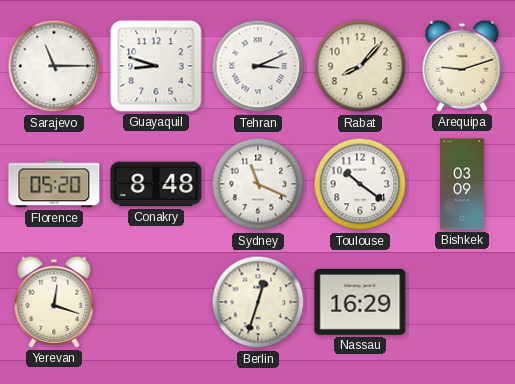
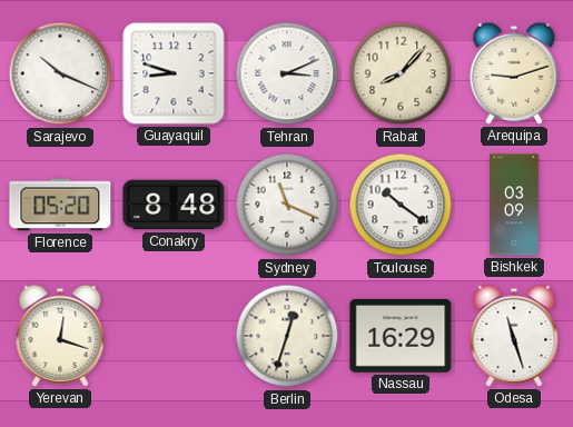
Sarajevo: 11:15 -> 10:19
Odesa: none -> 11:27
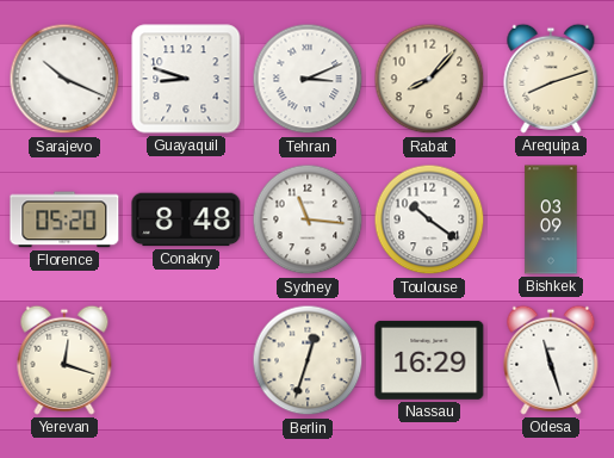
Arequipa: 9:12 -> 8:12
Sydney: 11:19 -> 11:16
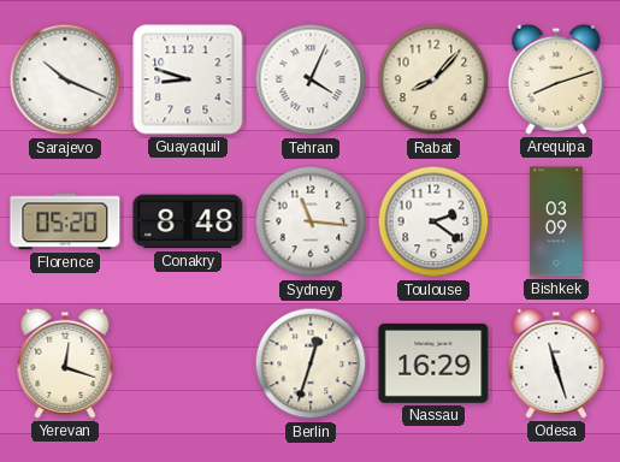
Tehran: 3:11 -> 4:04
Toulouse: 10:21 -> 2:21
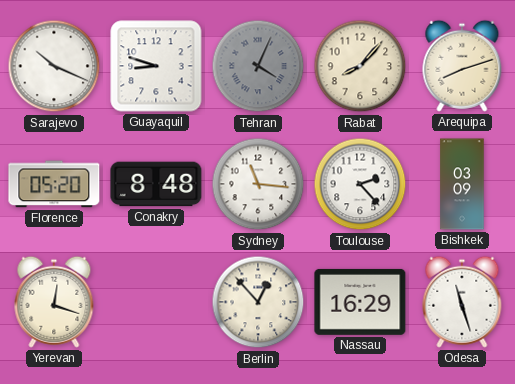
Tehran dial: white -> grey
Toulouse: 2:21 -> 2:23
Berlin: 12:33 -> 12:53
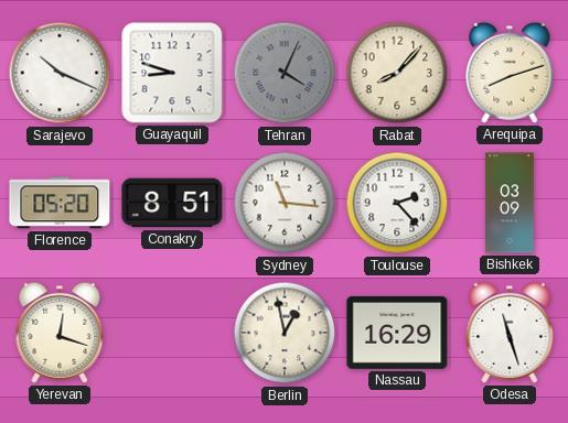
Conakry: 8:48 -> 8:51
Berlin: 12:53 -> 12:58
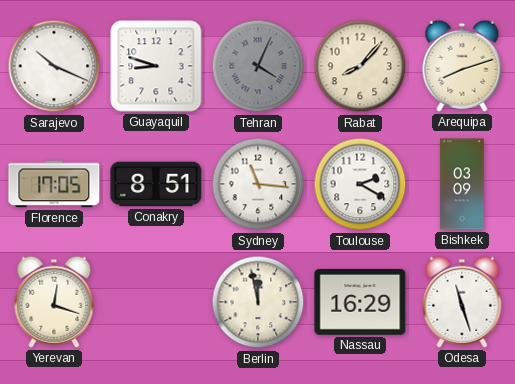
Florence: 05:20 -> 17:05
Toulouse: 2:23 -> 2:20
Berlin: 12:58 -> 11:58
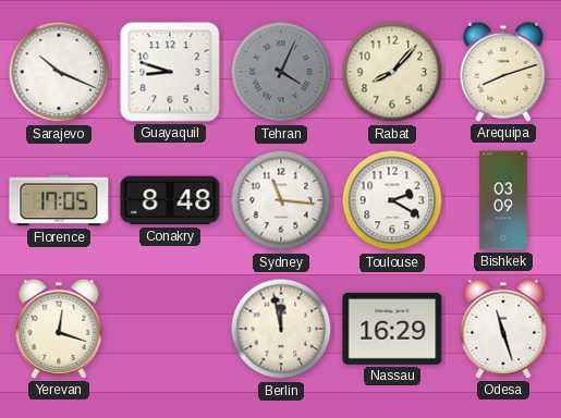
Conakry: 8:51 -> 8:48
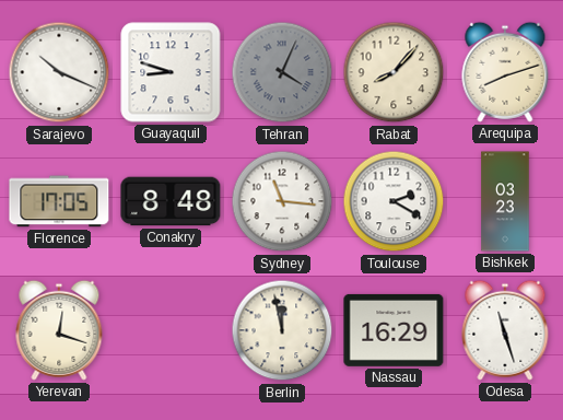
Bishkek: 03:09 -> 03:23
